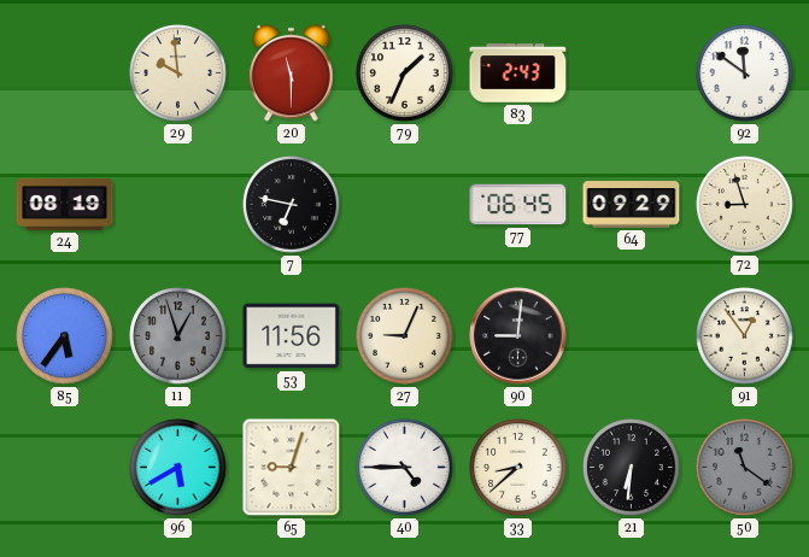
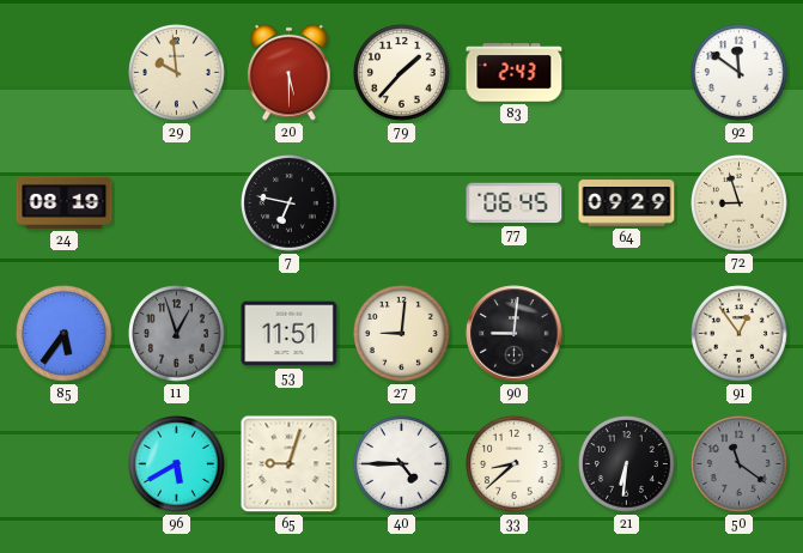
20: 11:30 -> 5:30
79: 1:34 -> 1:37
53: 11:56 -> 11:51
27: 9:04 -> 9:01
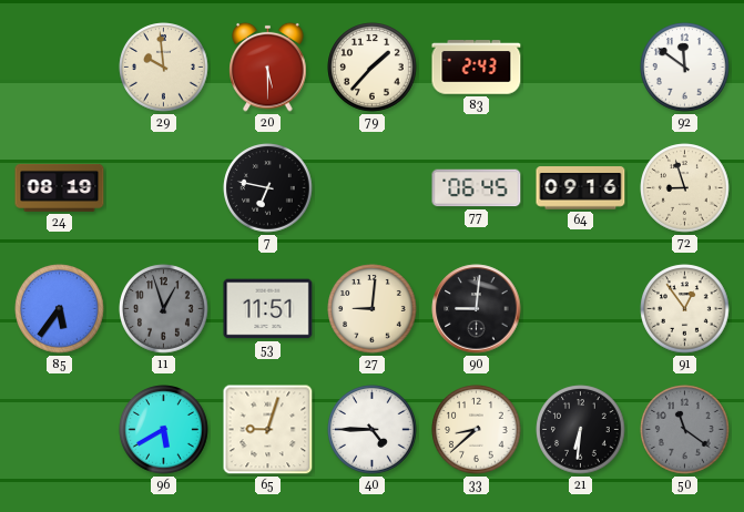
64: 09:29 -> 09:16
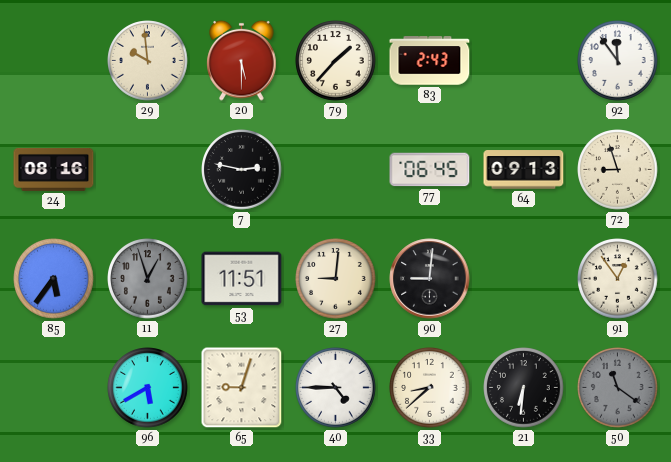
92: 11:51 -> 11:54
24: 08:19 -> 08:16
7: 6:47 -> 2:47
64: 09:16 -> 09:13
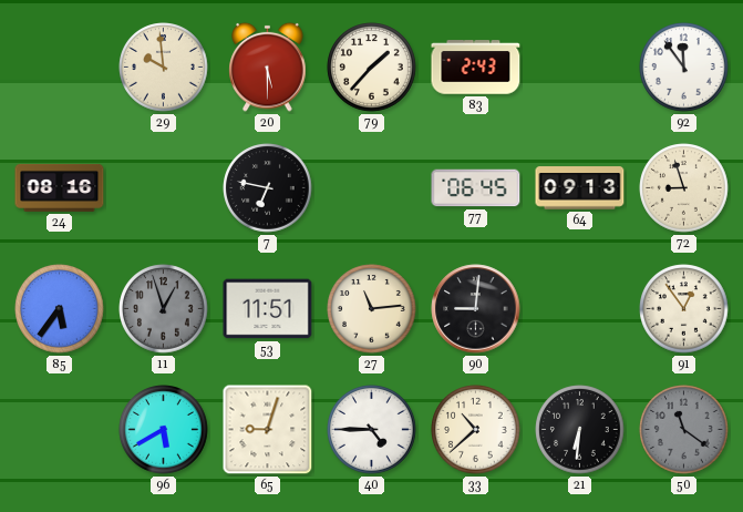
7: 2:47 -> 6:47
27: 9:01 -> 11:14
33: 8:38 -> 10:38
